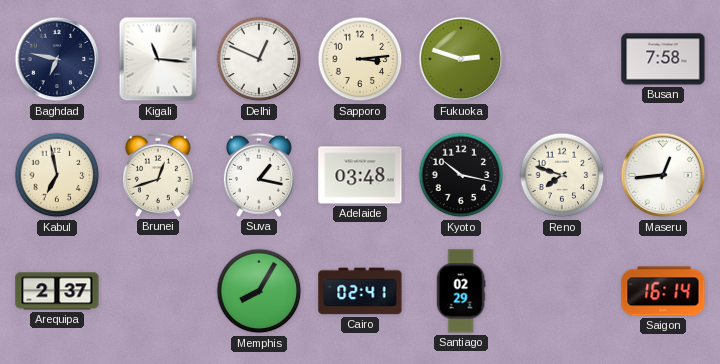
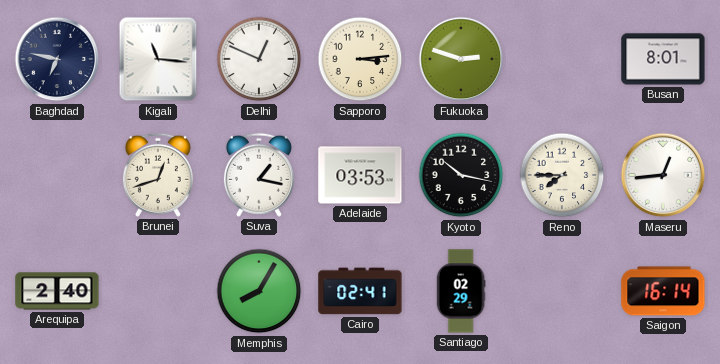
Busan: 7:58 -> 8:01
Kabul: 6:58 -> none
Adelaide: 03:48 -> 03:53
Reno: 7:48 -> 7:45
Arequipa: 2:37 -> 2:40
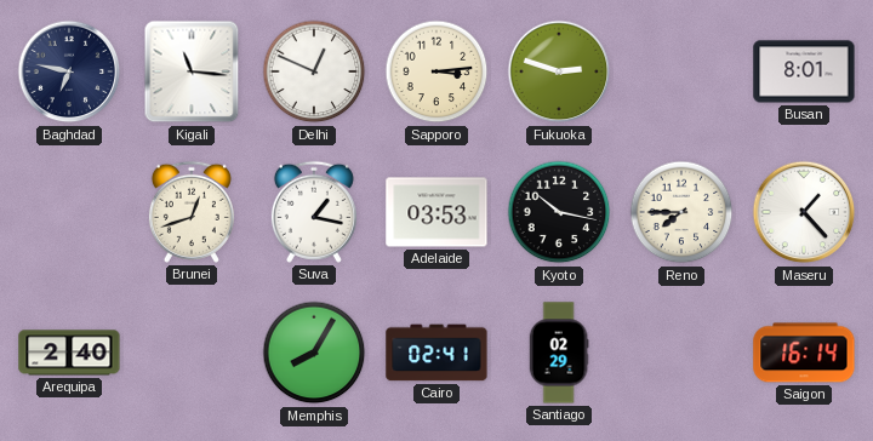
Maseru: 12:44 -> 1:23
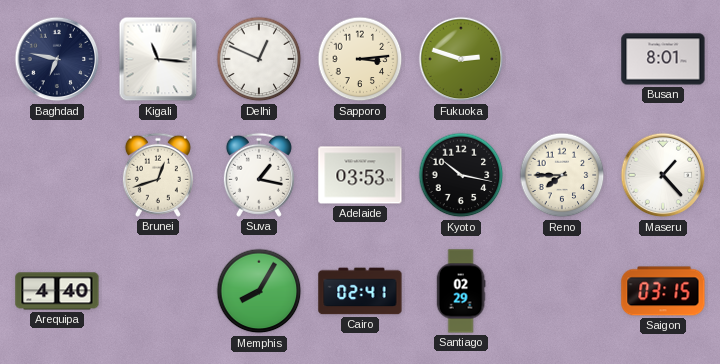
Arequipa: 2:40 -> 4:40
Saigon: 16:14 -> 03:15
